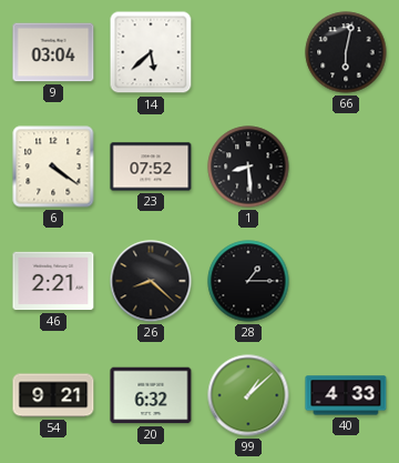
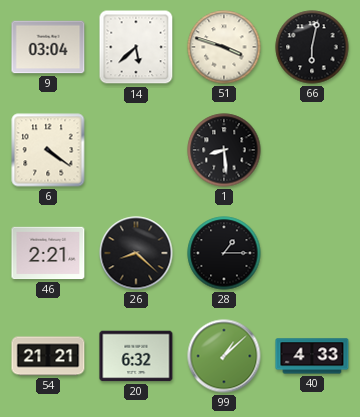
51: none -> 3:48
23: 07:52 -> none
54: 9:21 -> 21:21
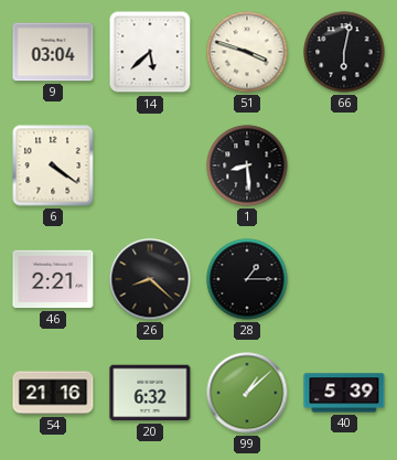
54: 21:21 -> 21:16
40: 4:33 -> 5:39
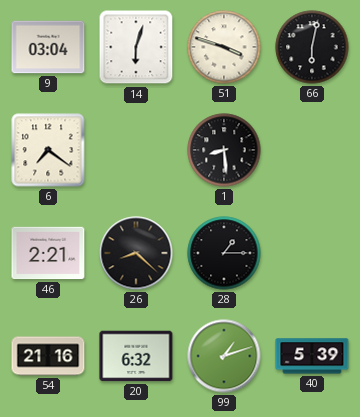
14: 5:38 -> 6:03
6: 4:21 -> 7:21
99: 1:08 -> 1:12
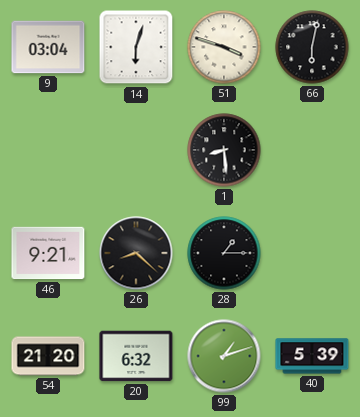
6: 7:21 -> none
46: 2:21 -> 9:21
54: 21:16 -> 21:20
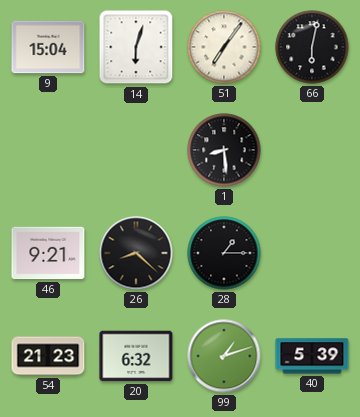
9: 03:04 -> 15:04
51: 3:48 -> 7:06
54: 21:20 -> 21:23
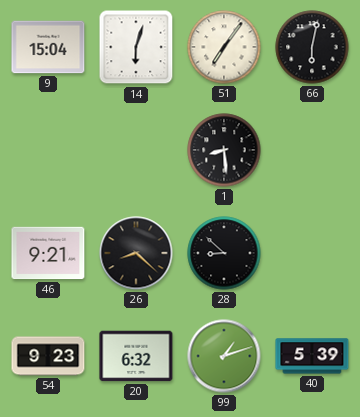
28: 1:15 -> 8:52
54: 21:23 -> 9:23
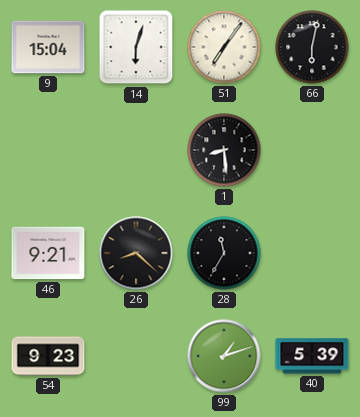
28: 8:52 -> 11:35
20: 6:32 -> none
